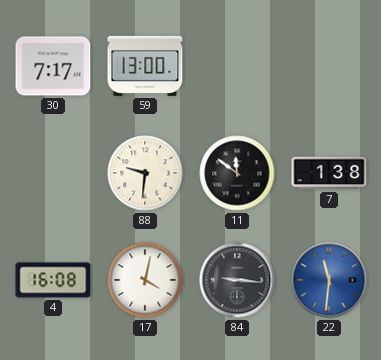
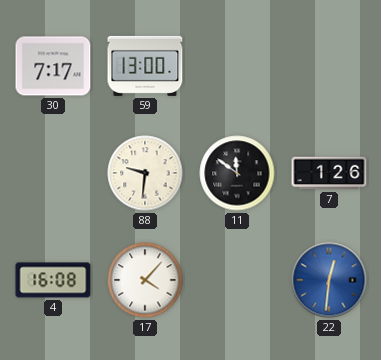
7: 1:38 -> 1:26
17: 4:02 -> 4:07
84: 9:16 -> none
22: 11:31 -> 12:31
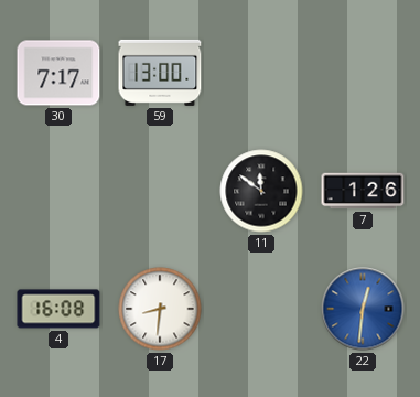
88: 9:31 -> none
17: 4:07 -> 8:31
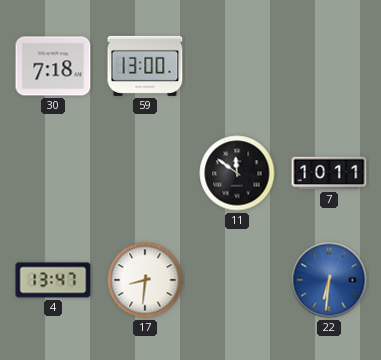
30: 7:17 -> 7:18
7: 1:26 -> 10:11
4: 16:08 -> 13:47
22: 12:31 -> 6:31
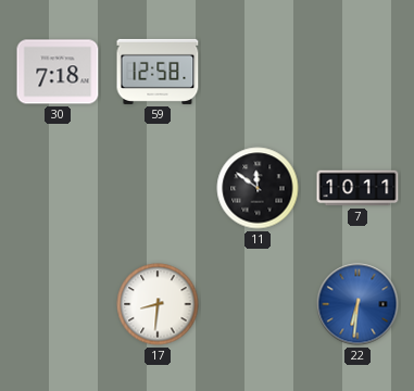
59: 13:00 -> 12:58
4: 13:47 -> none
